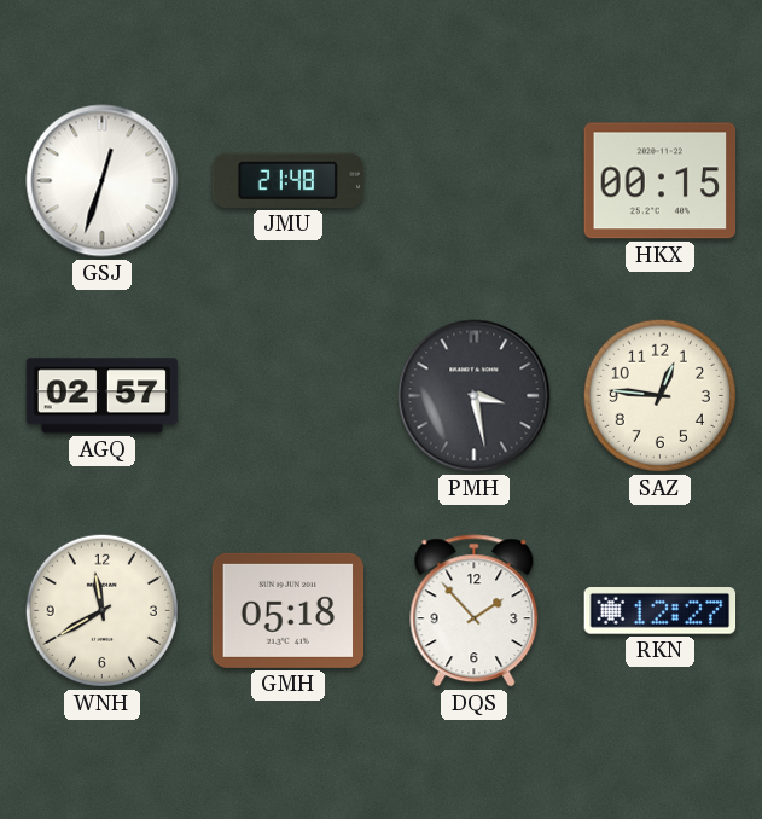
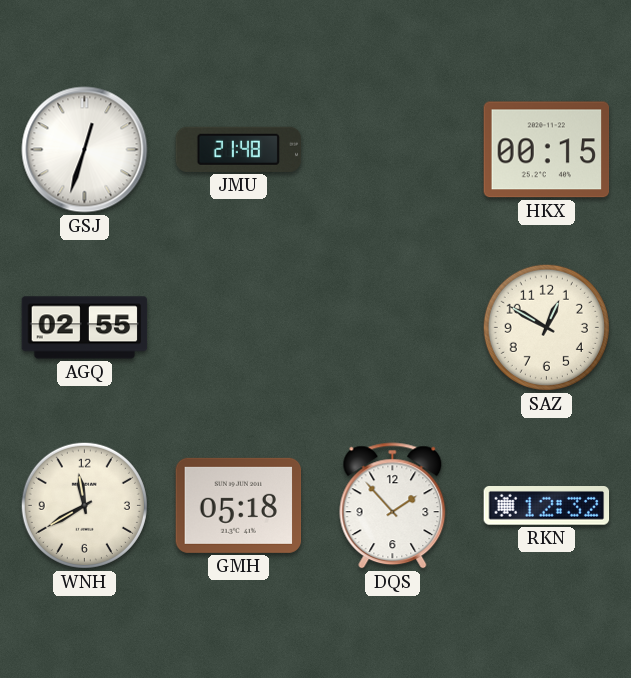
AGQ: 02:57 -> 02:55
PMH: 3:28 -> none
SAZ: 12:46 -> 12:50
RKN: 12:27 -> 12:32
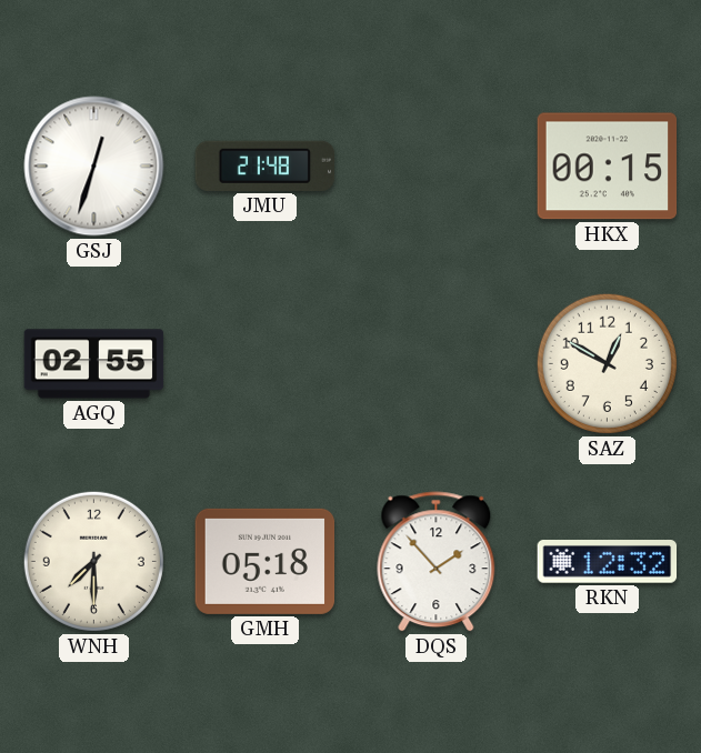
WNH: 11:40 -> 7:30
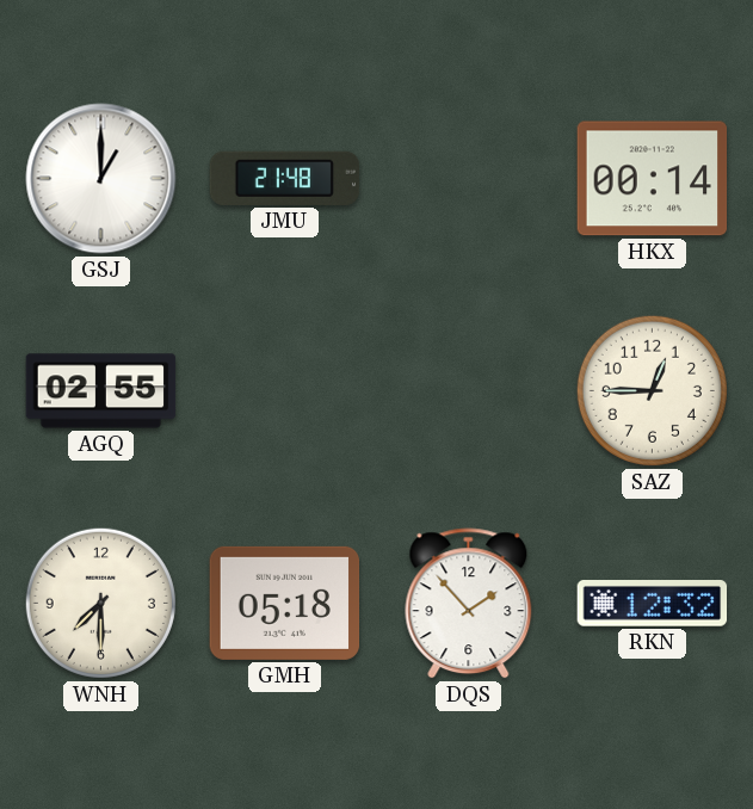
GSJ: 12:33 -> 1:00
HKX: 00:15 -> 00:14
SAZ: 12:50 -> 12:45
